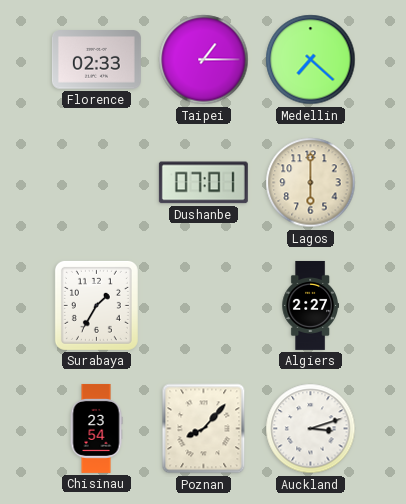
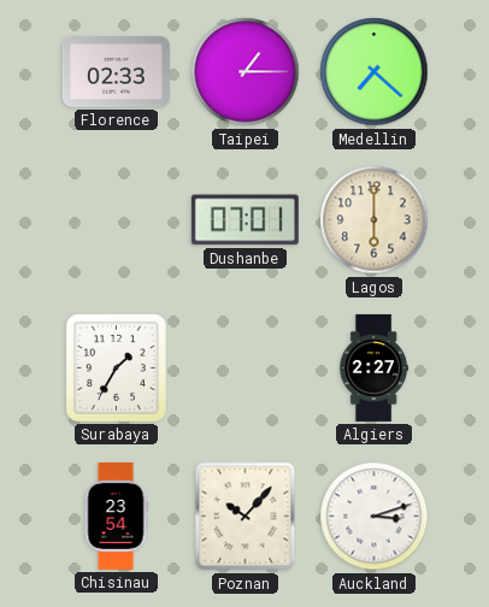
Poznan: 8:07 -> 10:07
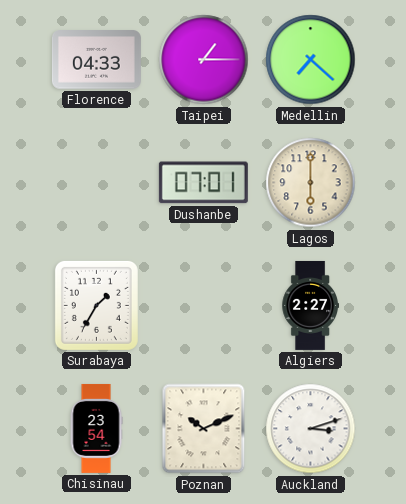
Florence: 02:33 -> 04:33
Poznan: 10:07 -> 10:11
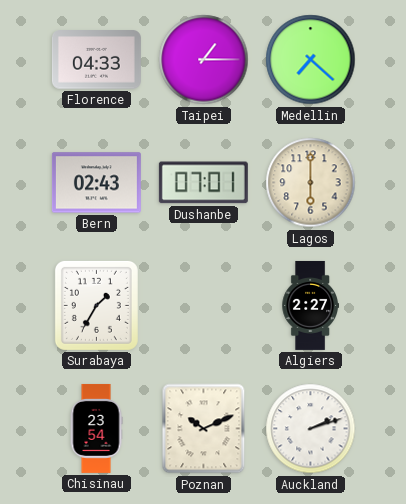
Bern: none -> 02:43
Auckland: 3:12 -> 2:12
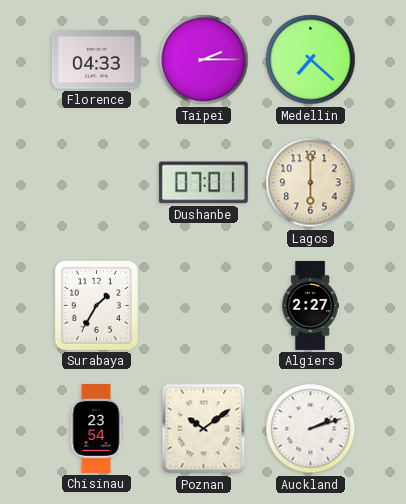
Taipei: 1:15 -> 2:15
Bern: 02:43 -> none
Poznan: 10:11 -> 10:09
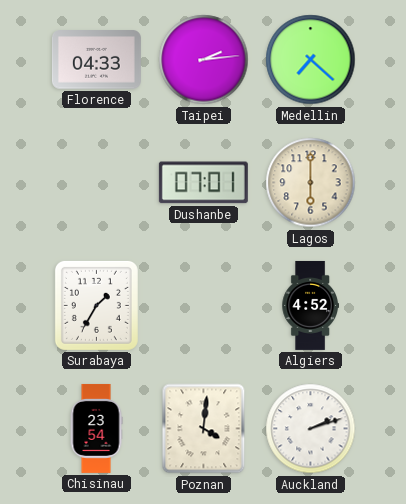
Taipei: 2:15 -> 2:14
Algiers: 2:27 -> 4:52
Poznan: 10:09 -> 4:01
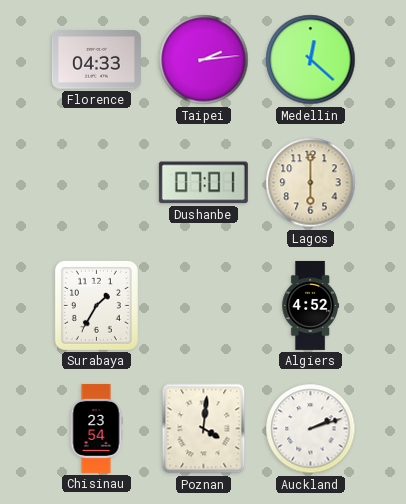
Medellin: 7:22 -> 12:22
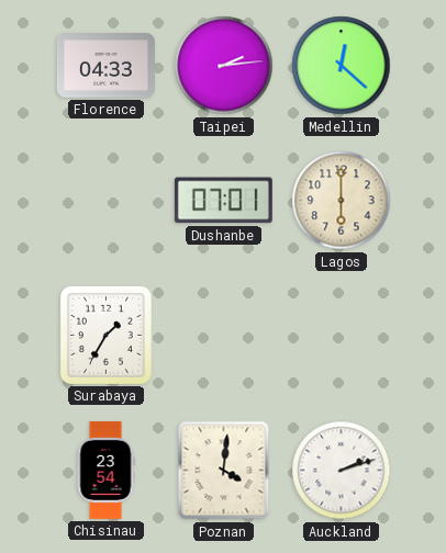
Algiers: 4:52 -> none
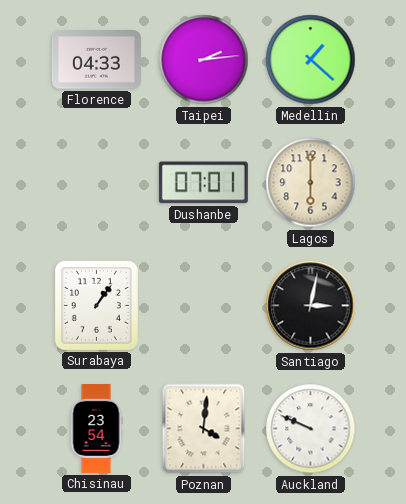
Medellin: 12:22 -> 1:22
Surabaya: 1:35 -> 1:06
Santiago: none -> 3:02
Auckland: 2:12 -> 9:49
